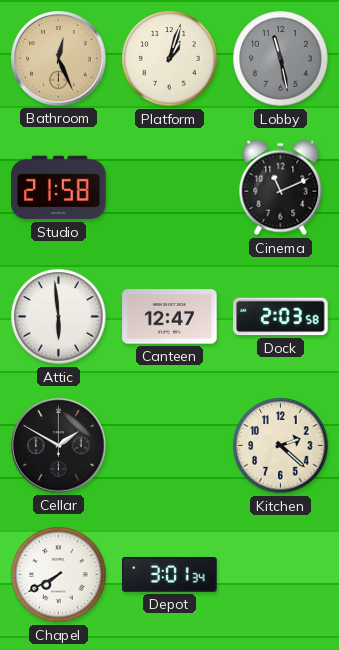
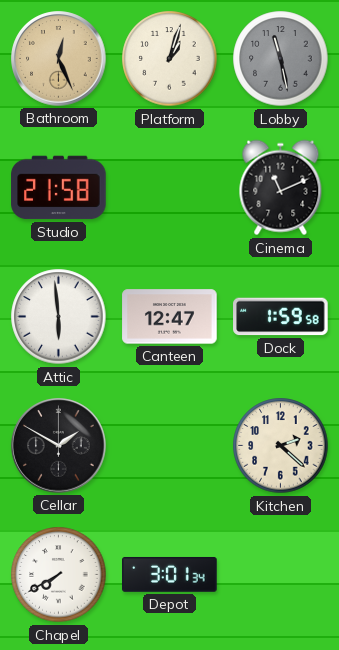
Dock: 2:03 -> 1:59
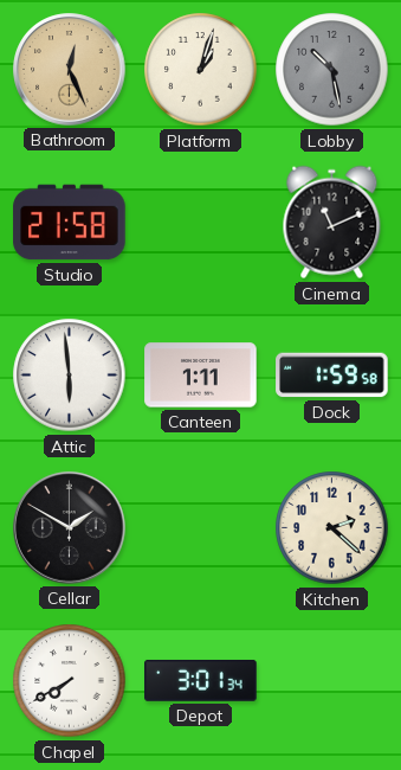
Lobby: 11:28 -> 10:28
Canteen: 12:47 -> 1:11
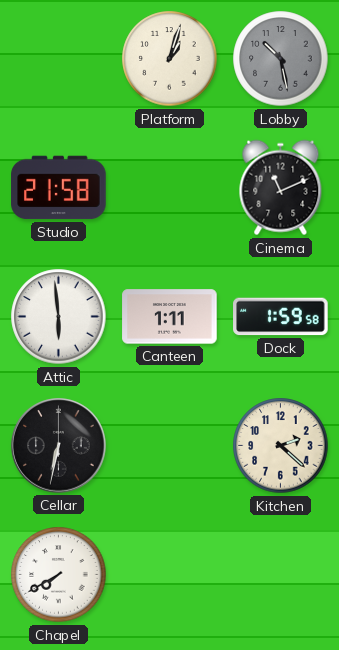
Bathroom: 12:26 -> none
Cellar: 1:50 -> 6:32
Depot: 3:01 -> none
